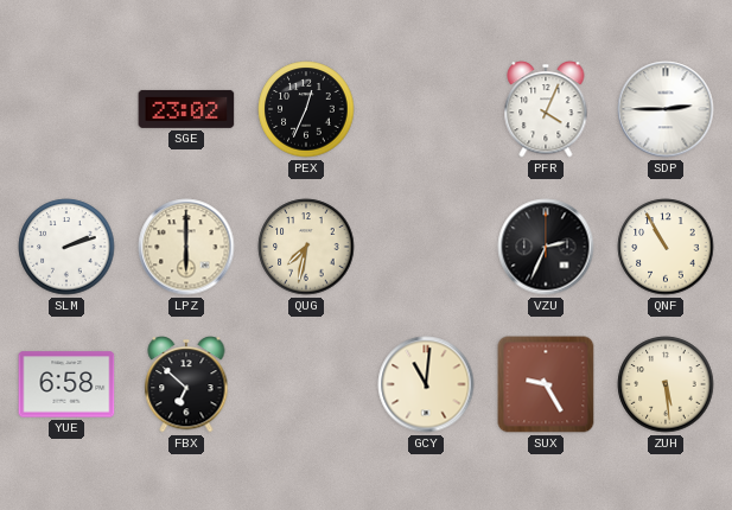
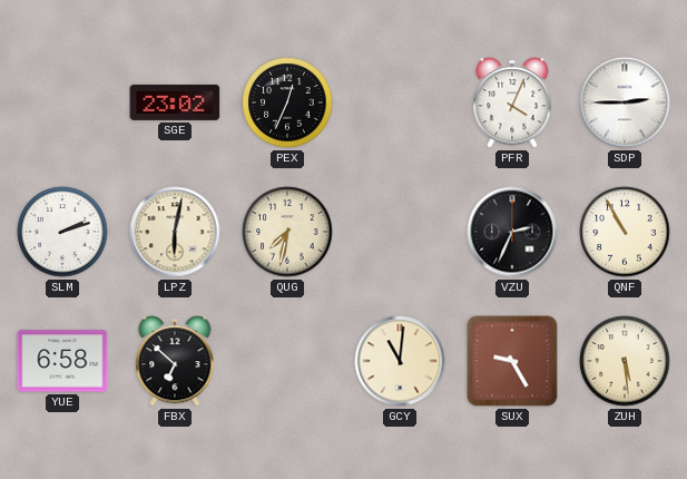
LPZ: 6:00 -> 6:02
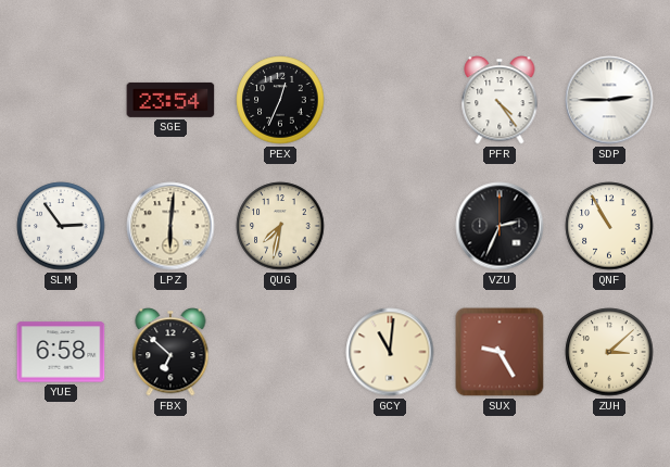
SGE: 23:02 -> 23:54
PFR: 4:04 -> 4:24
SLM: 2:12 -> 2:54
LPZ: 6:02 -> 6:01
ZUH: 5:29 -> 3:08
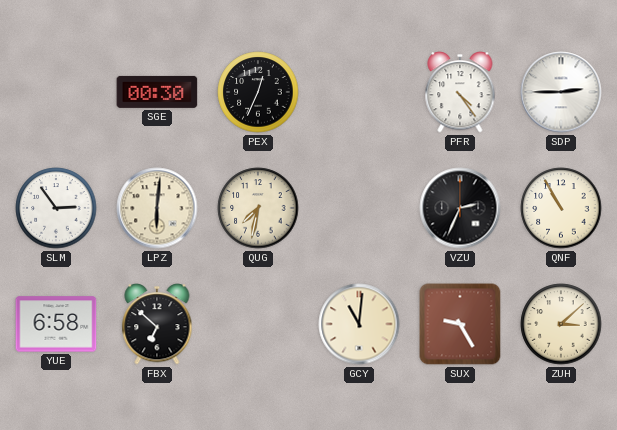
SGE: 23:54 -> 00:30
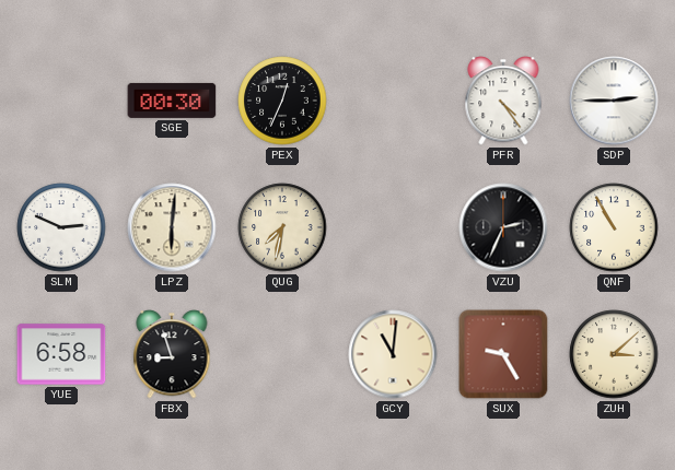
SLM: 2:54 -> 2:49
FBX: 6:52 -> 8:57
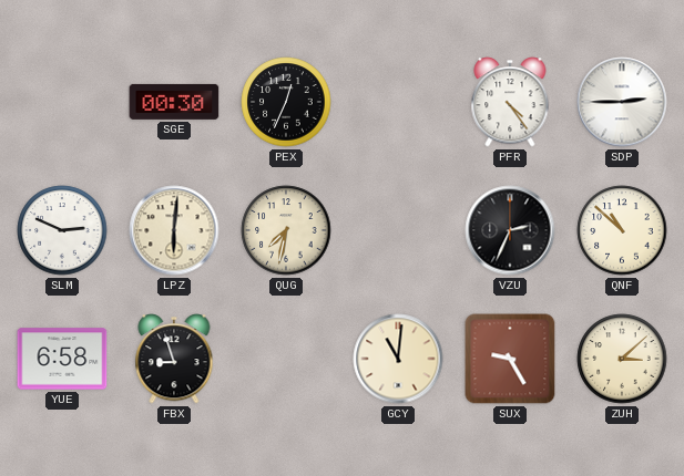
QNF: 10:55 -> 10:52
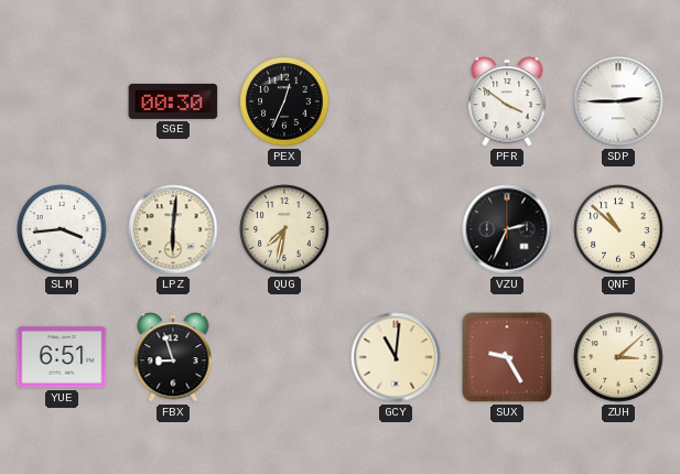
PFR: 4:24 -> 3:51
SLM: 2:49 -> 3:44
YUE: 6:58 -> 6:51
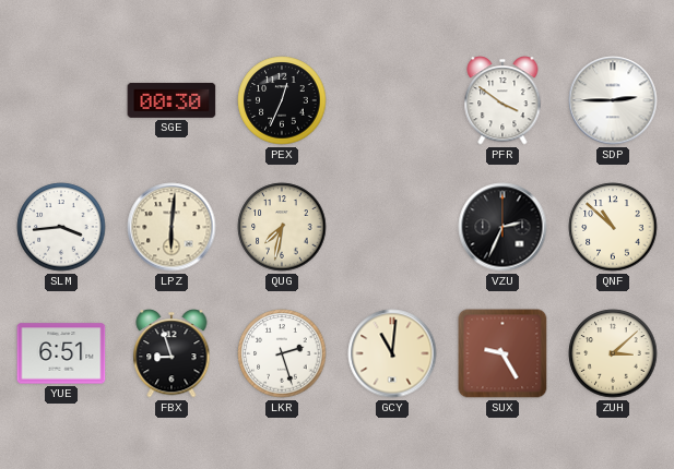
LKR: none -> 2:27
